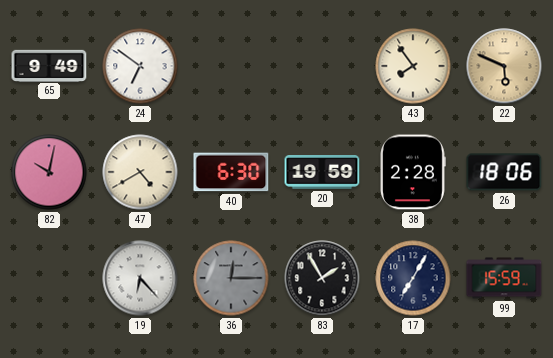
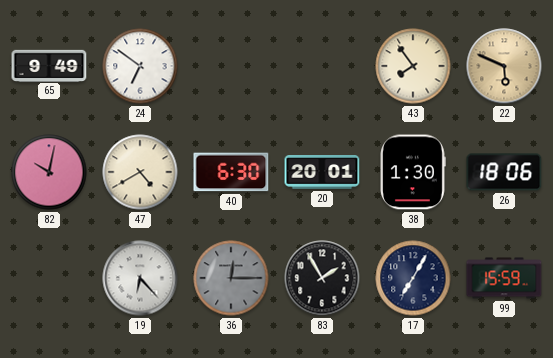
20: 19:59 -> 20:01
38: 2:28 -> 1:30
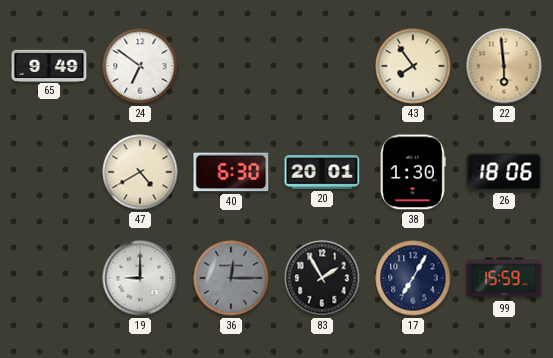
22: 5:49 -> 5:59
82: 10:02 -> none
19: 6:23 -> 9:00
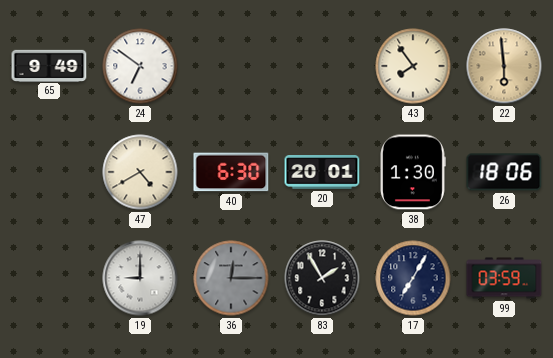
99: 15:59 -> 03:59
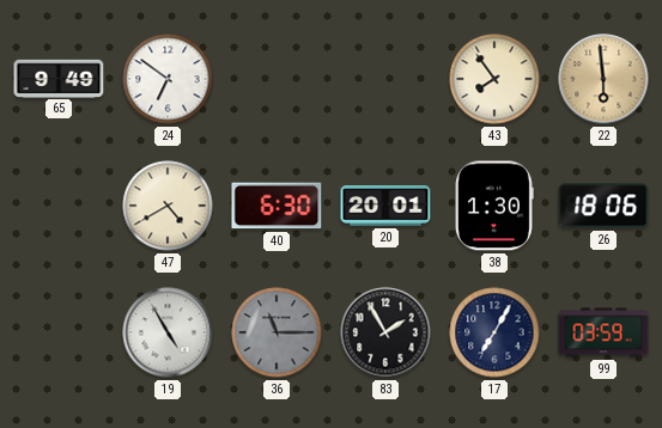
19: 9:00 -> 4:55
36: 12:15 -> 11:15
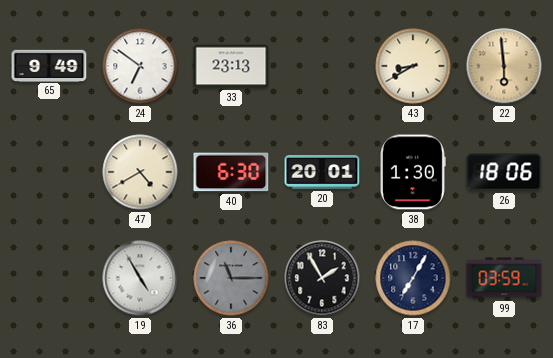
33: none -> 23:13
43: 7:54 -> 8:40
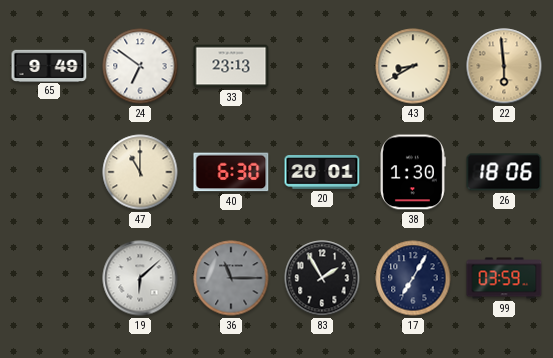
47: 4:40 -> 11:00
19: 4:55 -> 6:08
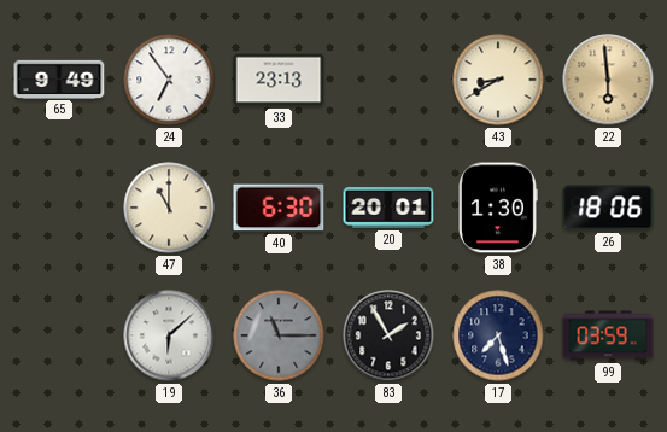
24: 6:51 -> 6:54
17: 7:05 -> 7:27
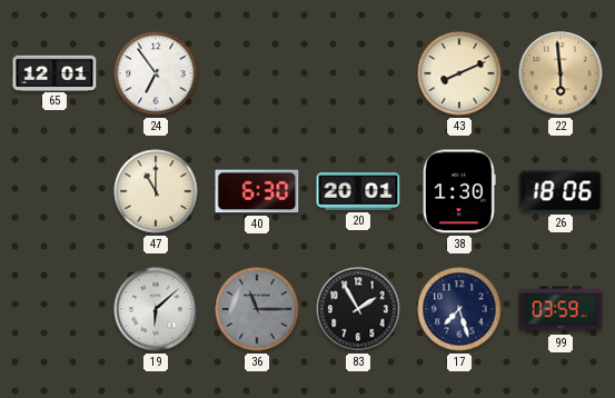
65: 9:49 -> 12:01
33: 23:13 -> none
43: 8:40 -> 8:11
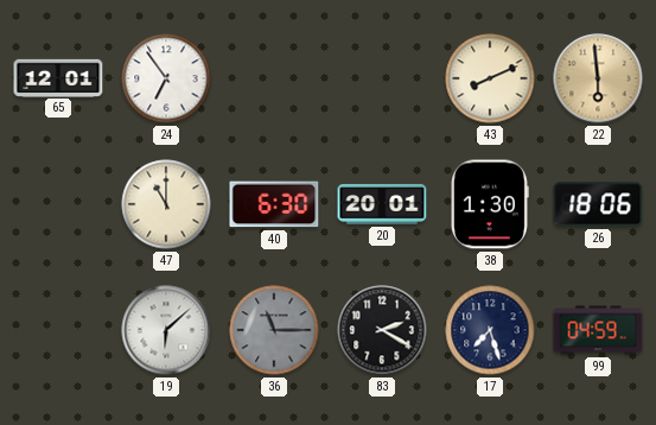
83: 1:55 -> 2:20
99: 03:59 -> 04:59
